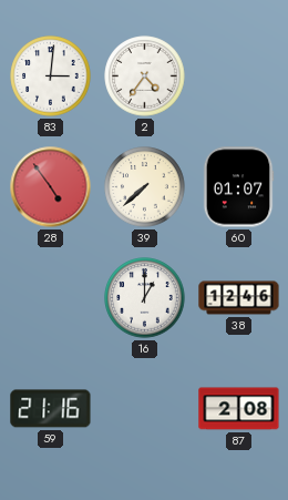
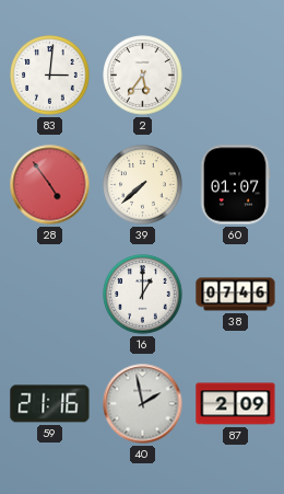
2: 4:36 -> 5:36
38: 12:46 -> 07:46
40: none -> 1:58
87: 2:08 -> 2:09
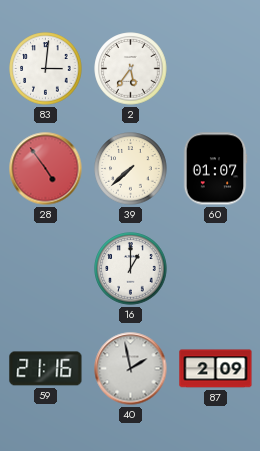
38: 07:46 -> none
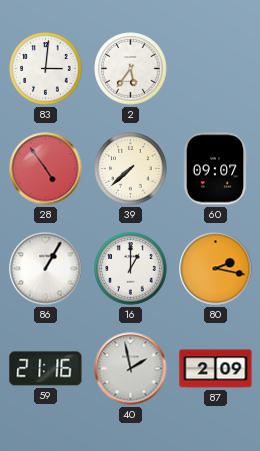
60: 01:07 -> 09:07
86: none -> 1:05
80: none -> 2:17
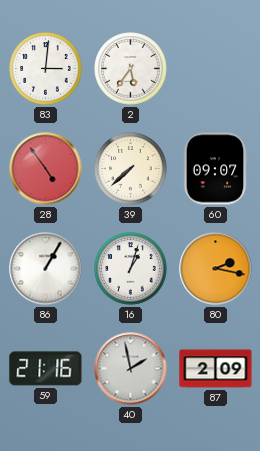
16: 1:00 -> 1:03
